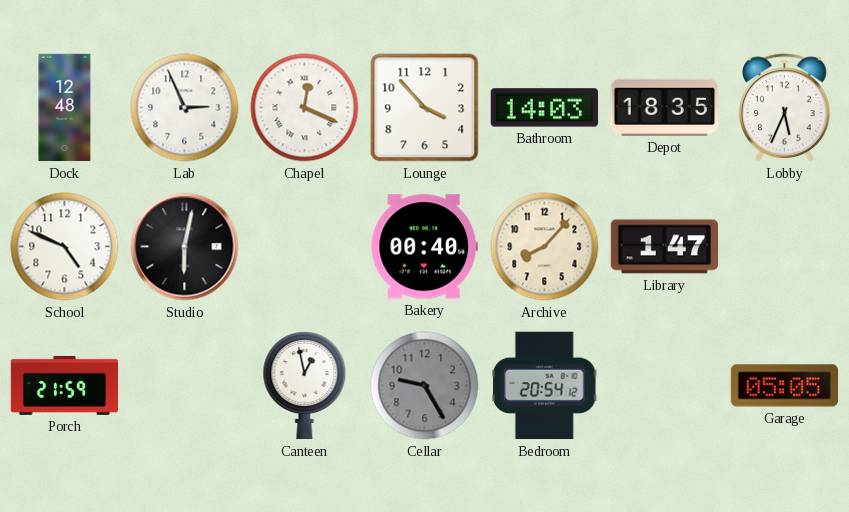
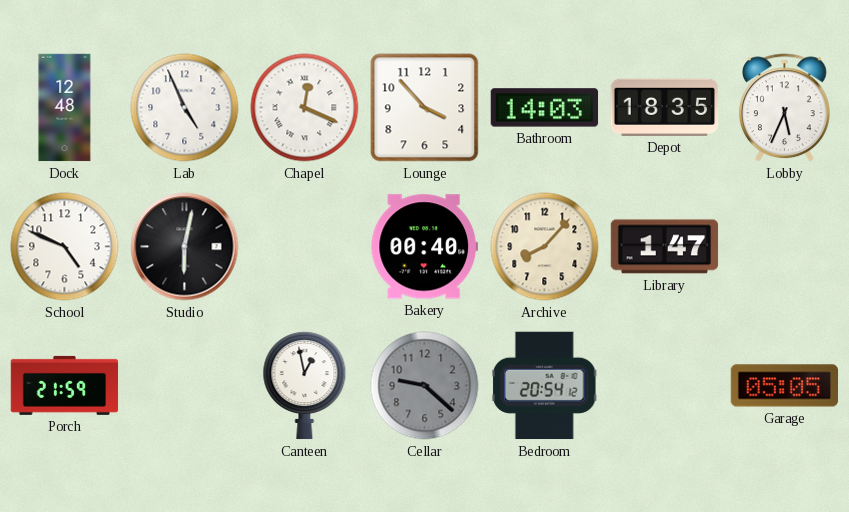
Lab: 2:56 -> 4:56
Cellar: 9:25 -> 9:22
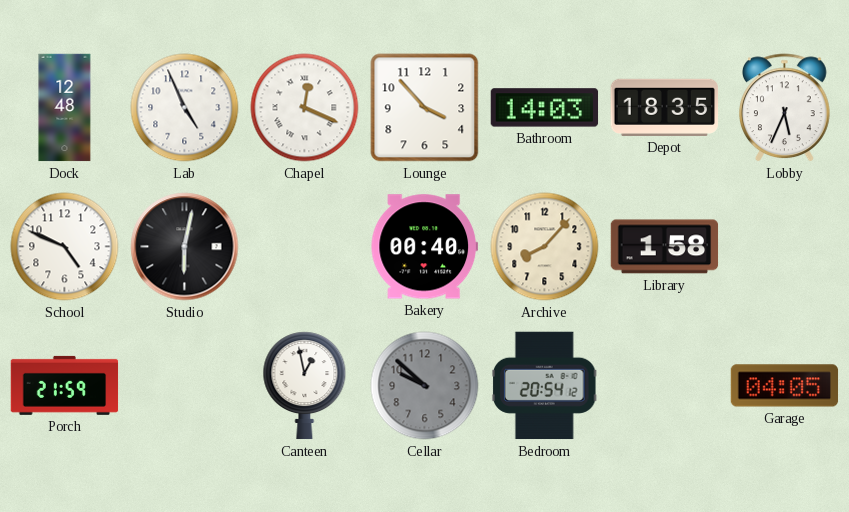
Library: 1:47 -> 1:58
Cellar: 9:22 -> 9:52
Garage: 05:05 -> 04:05
